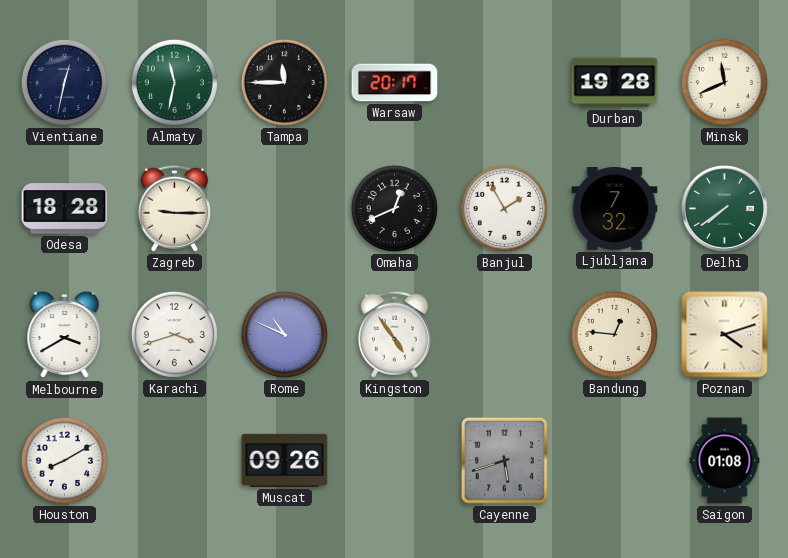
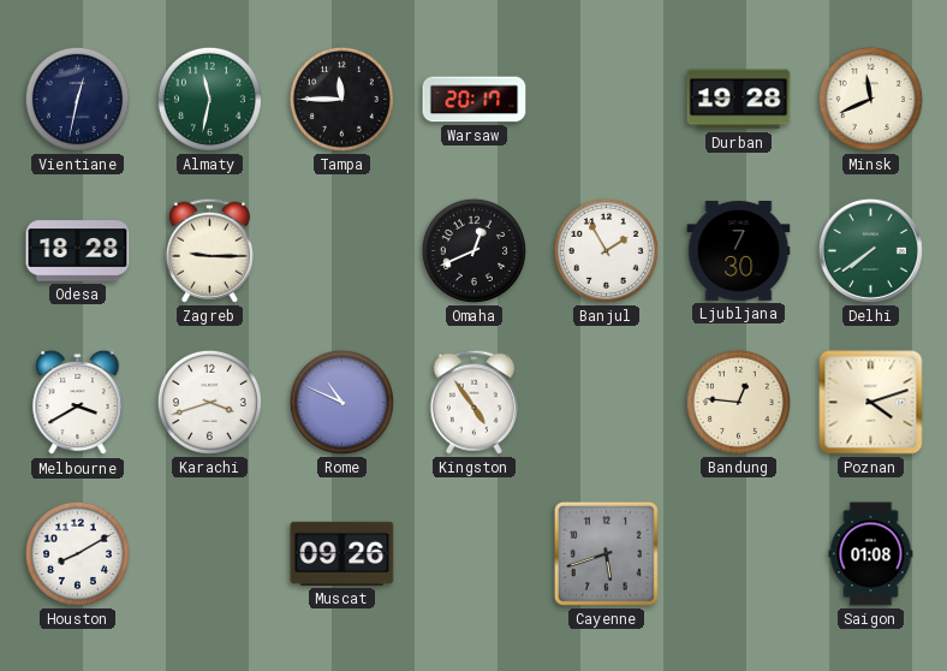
Ljubljana: 7:32 -> 7:30
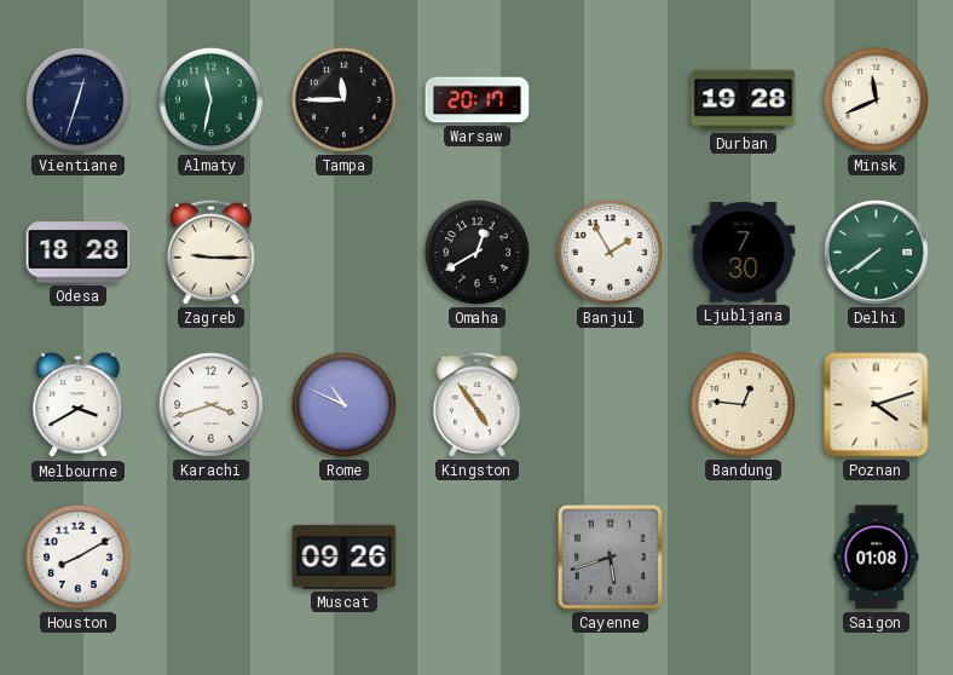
Vientiane: 12:32 -> 12:33
Omaha: 12:41 -> 12:40
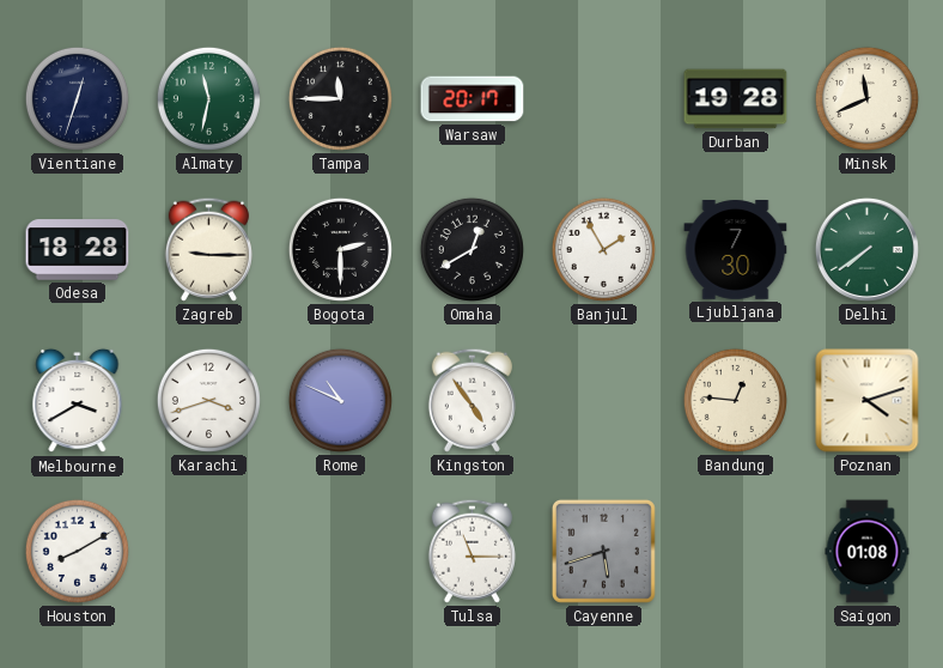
Bogota: none -> 2:30
Muscat: 09:26 -> none
Tulsa: none -> 11:15
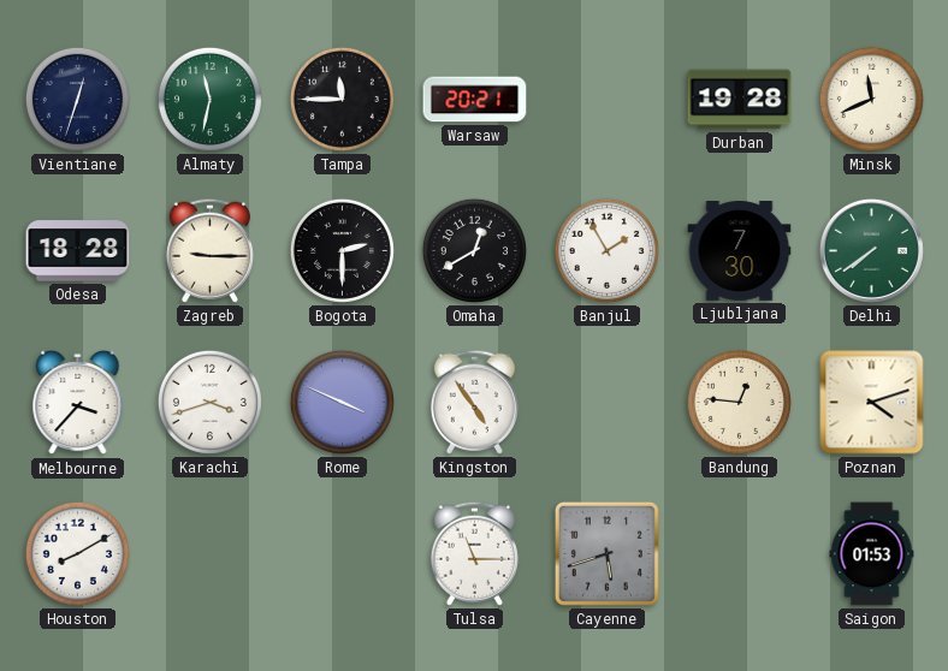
Warsaw: 20:17 -> 20:21
Melbourne: 3:40 -> 3:37
Rome: 10:49 -> 3:49
Saigon: 01:08 -> 01:53
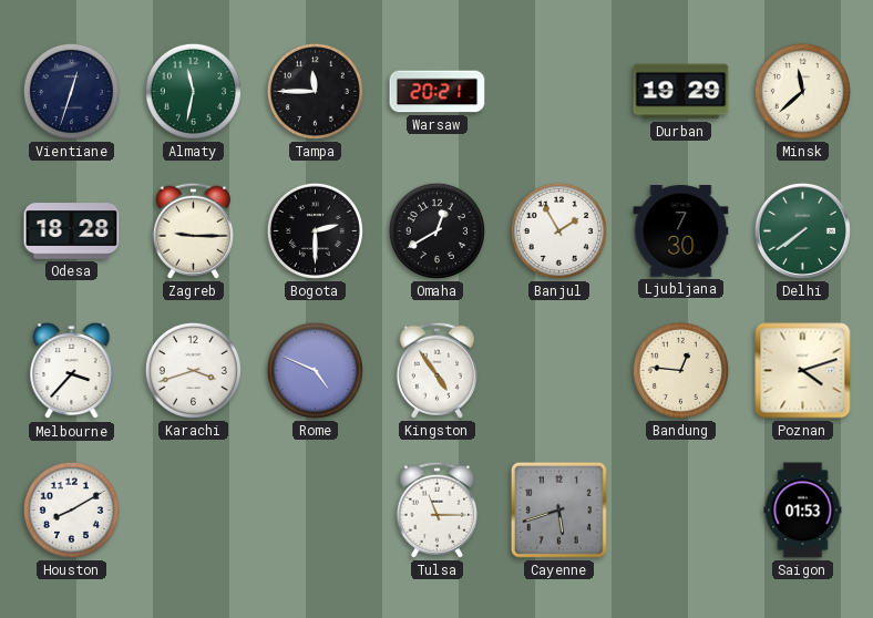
Durban: 19:28 -> 19:29
Minsk: 11:41 -> 11:38
Rome: 3:49 -> 4:49
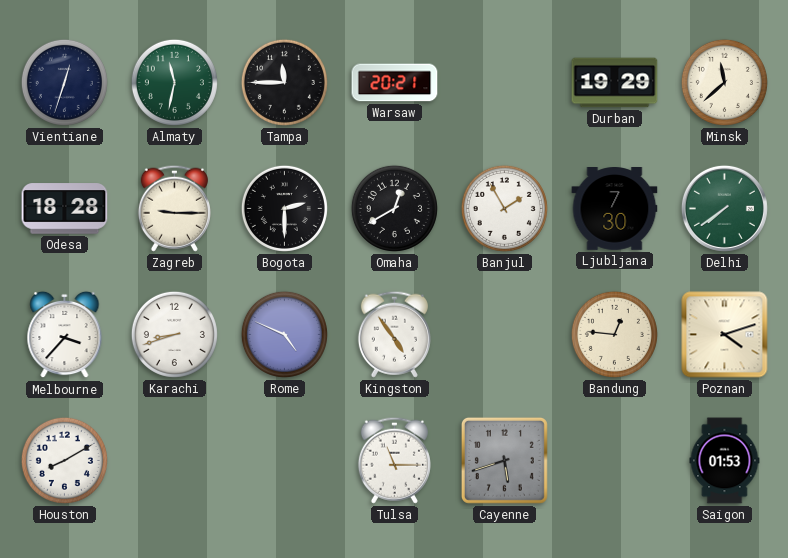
Karachi: 3:42 -> 8:42
